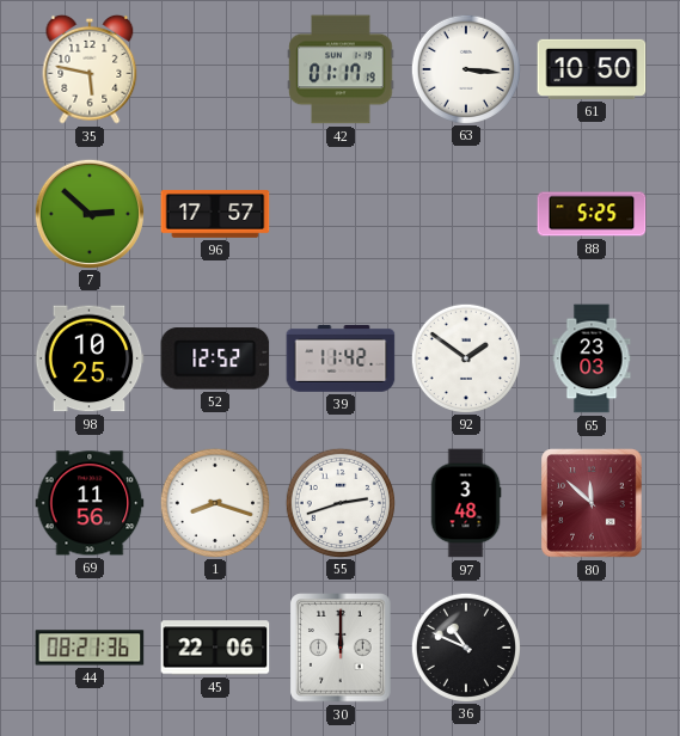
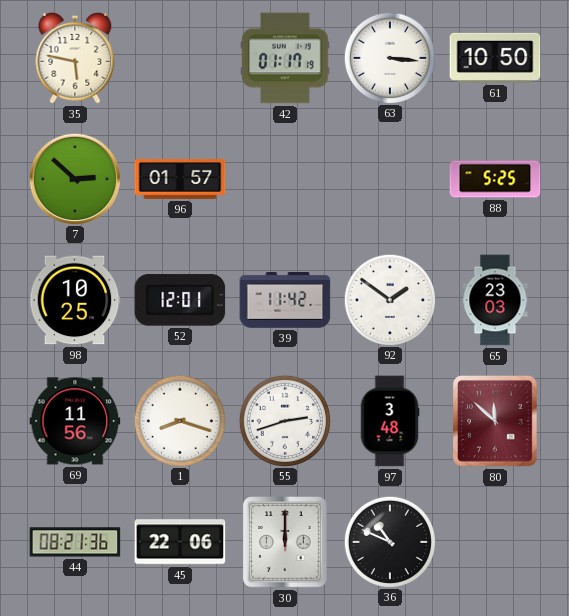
96: 17:57 -> 01:57
52: 12:52 -> 12:01
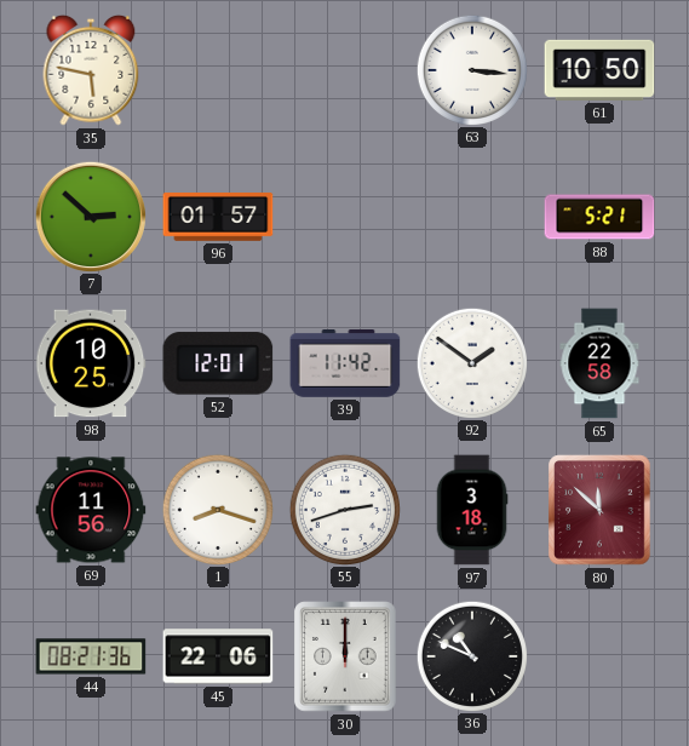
42: 01:17 -> none
88: 5:25 -> 5:21
65: 23:03 -> 22:58
97: 3:48 -> 3:18
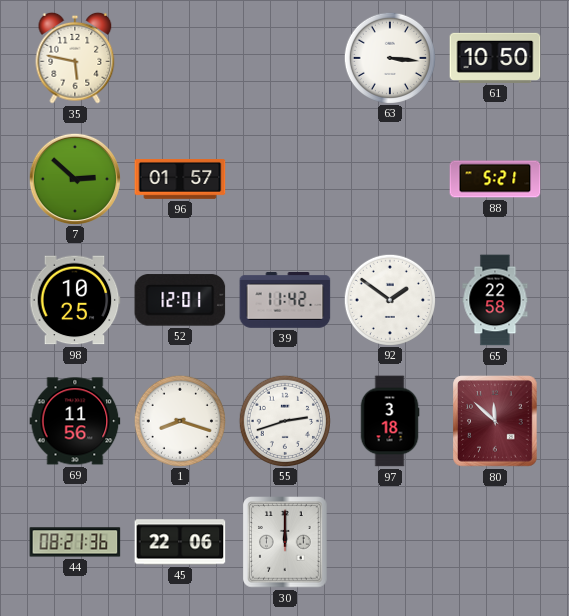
36: 10:49 -> none
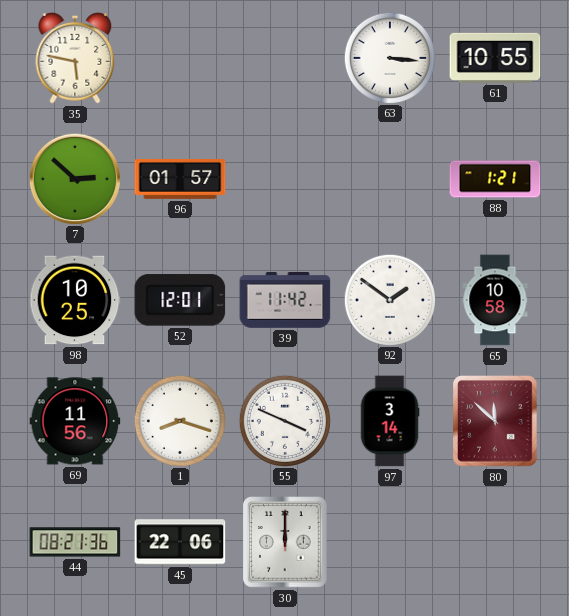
61: 10:50 -> 10:55
88: 5:21 -> 1:21
65: 22:58 -> 10:58
55: 2:42 -> 3:49
97: 3:18 -> 3:14
